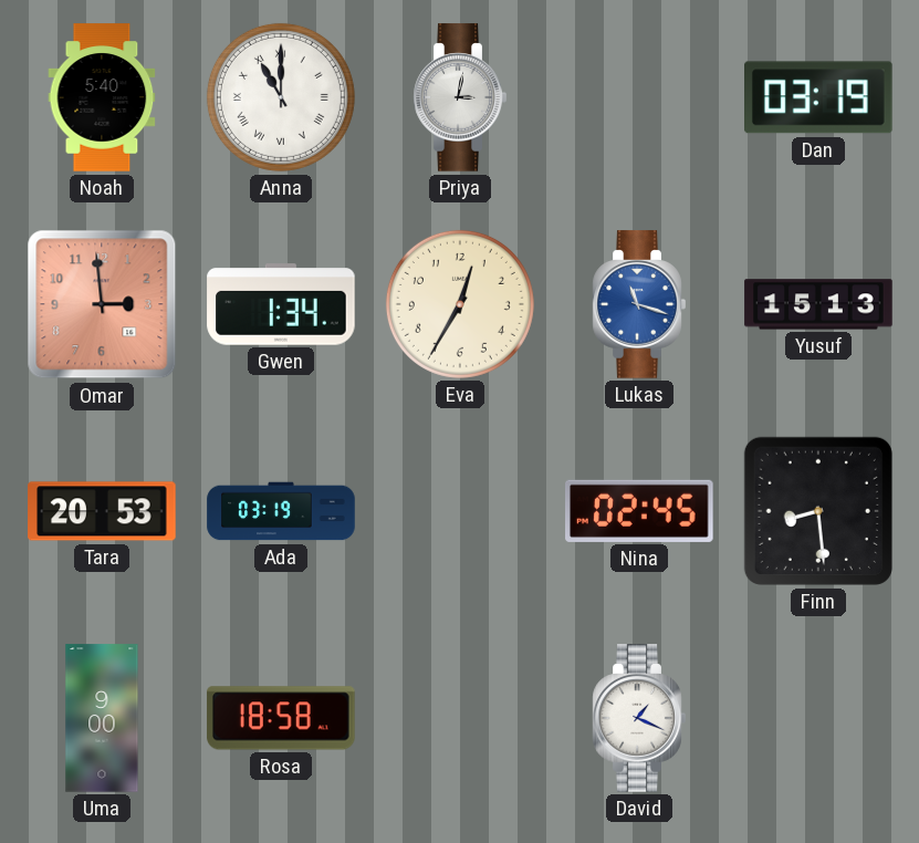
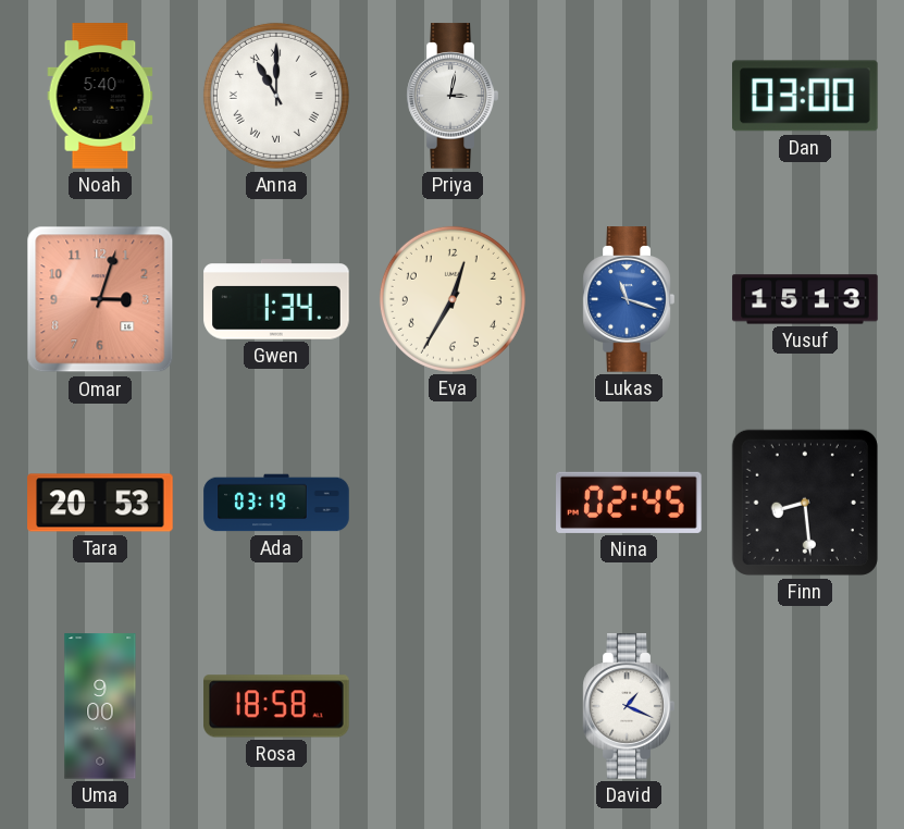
Dan: 03:19 -> 03:00
Omar: 2:59 -> 3:03
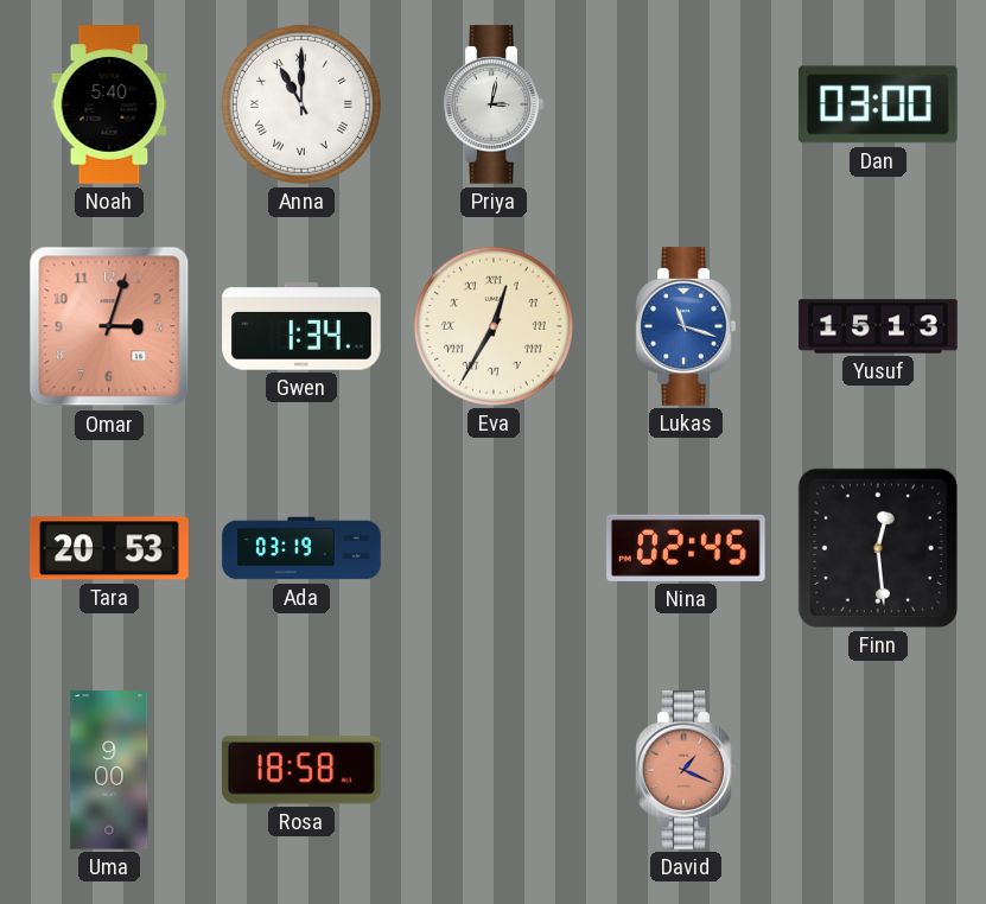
Eva numerals: Arabic -> Roman
Finn: 8:29 -> 12:29
David dial: white -> salmon
